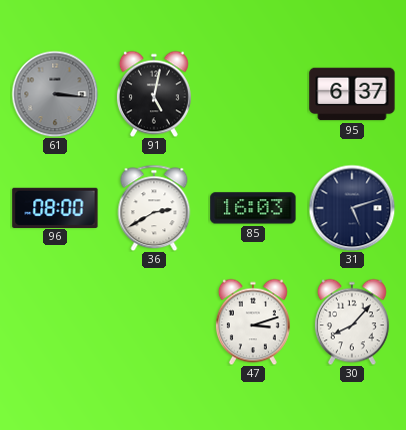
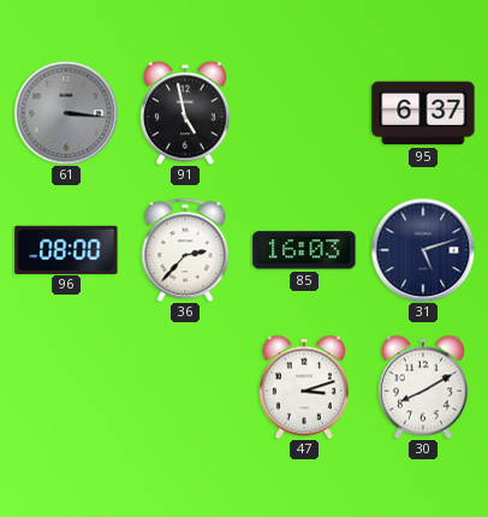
91: 5:02 -> 4:58
36: 2:40 -> 2:37
30: 8:07 -> 8:10
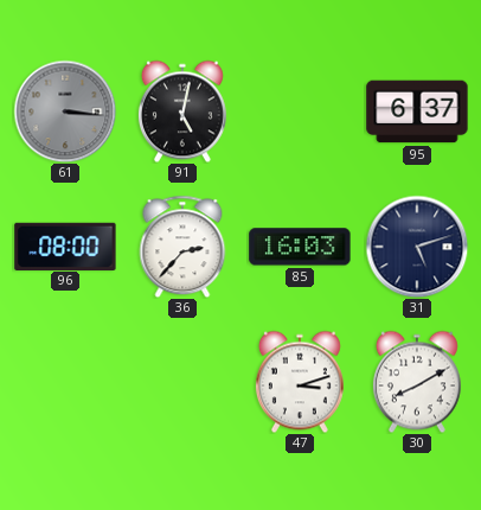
91: 4:58 -> 5:02
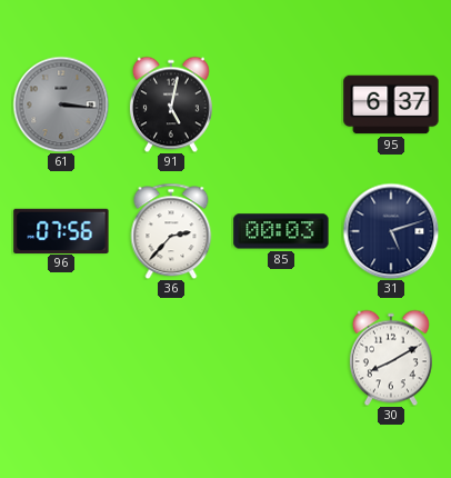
96: 08:00 -> 07:56
85: 16:03 -> 00:03
47: 3:12 -> none
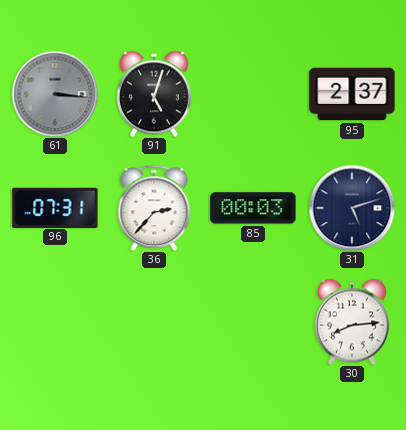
91: 5:02 -> 5:03
95: 6:37 -> 2:37
96: 07:56 -> 07:31
30: 8:10 -> 8:14
